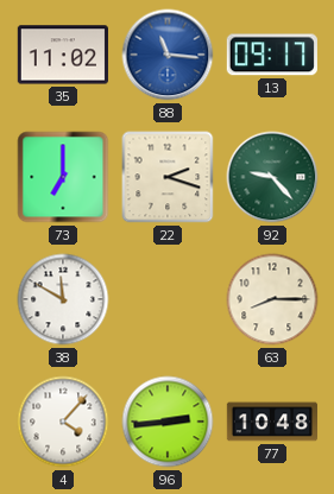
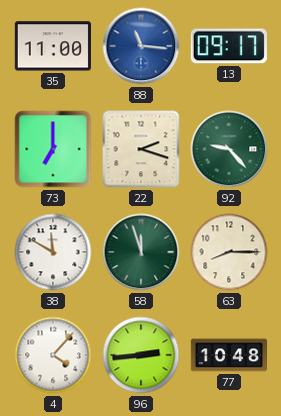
35: 11:02 -> 11:00
58: none -> 11:57
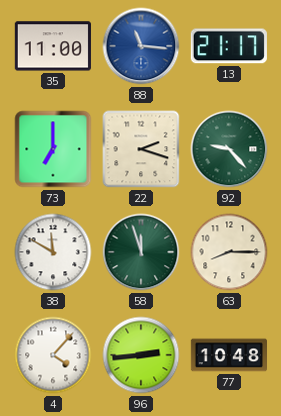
13: 09:17 -> 21:17
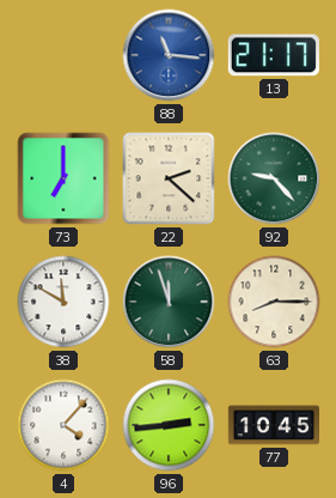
35: 11:00 -> none
22: 2:18 -> 2:22
77: 10:48 -> 10:45
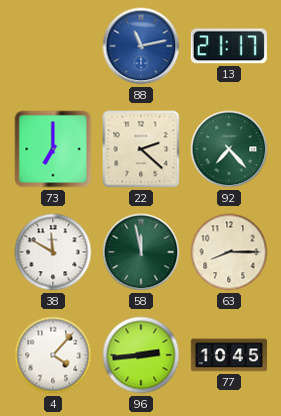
88: 11:16 -> 11:13
92: 9:23 -> 7:23
58: 11:57 -> 11:58
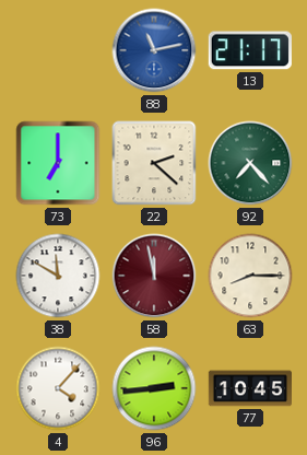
58 dial: green -> burgundy
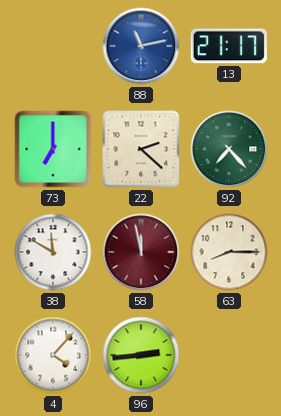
77: 10:45 -> none
